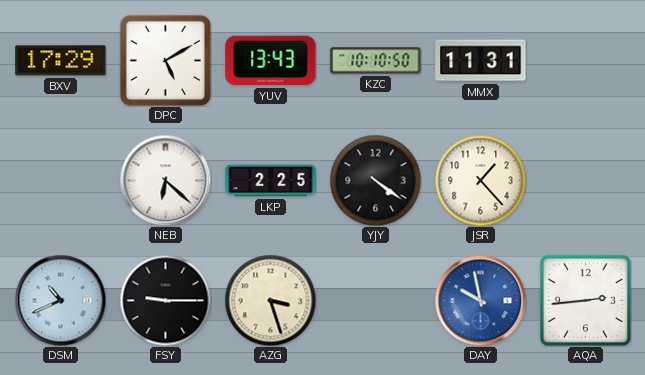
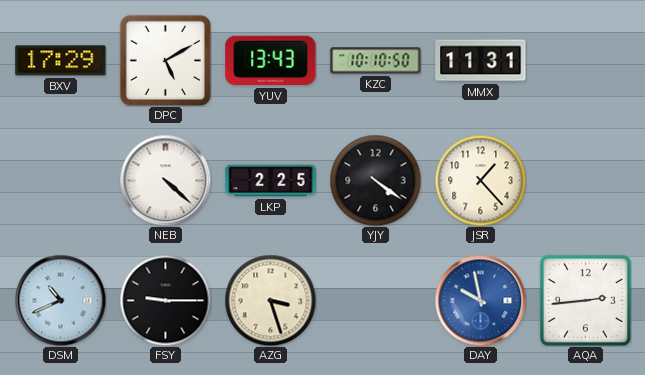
NEB: 6:22 -> 4:22
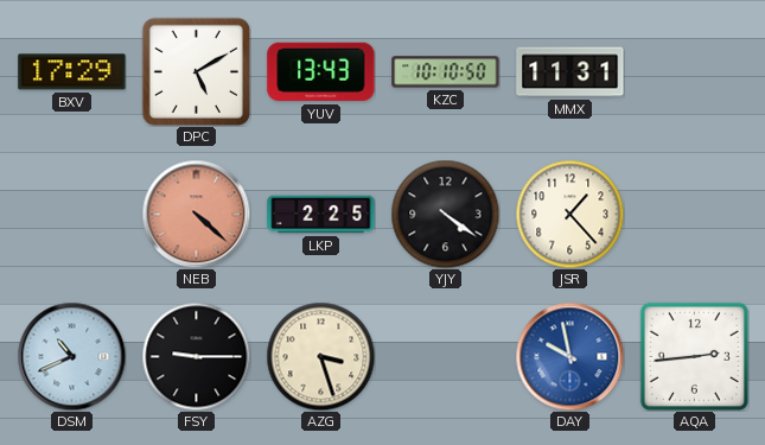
NEB dial: white -> salmon
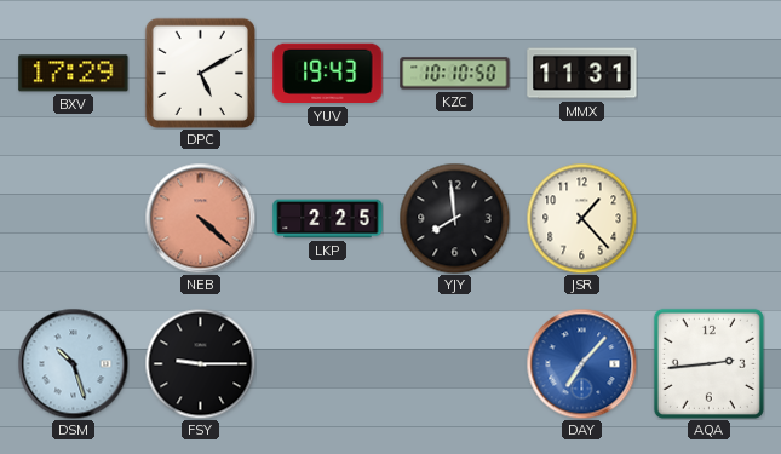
YUV: 13:43 -> 19:43
YJY: 4:21 -> 7:59
DSM: 10:41 -> 10:27
AZG: 3:27 -> none
DAY: 9:58 -> 7:07
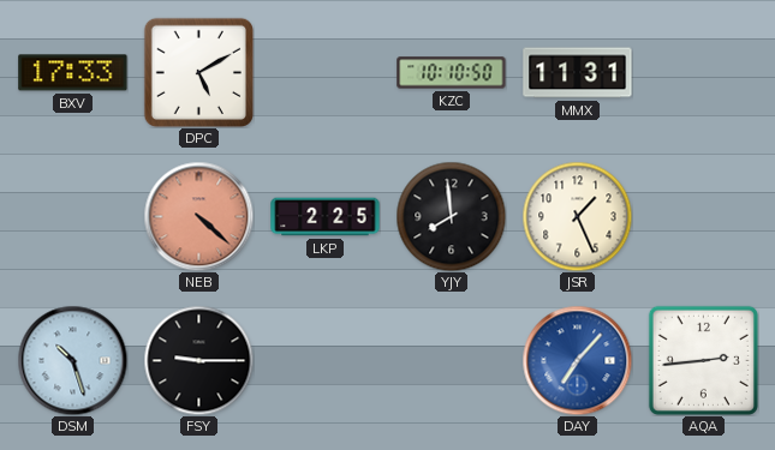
BXV: 17:29 -> 17:33
YUV: 19:43 -> none
JSR: 1:23 -> 1:26
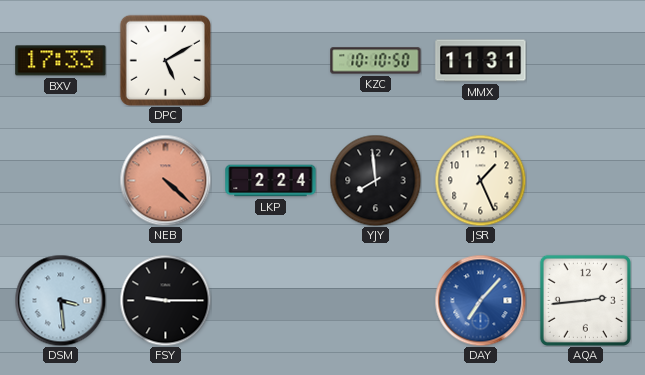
LKP: 2:25 -> 2:24
DSM: 10:27 -> 3:29
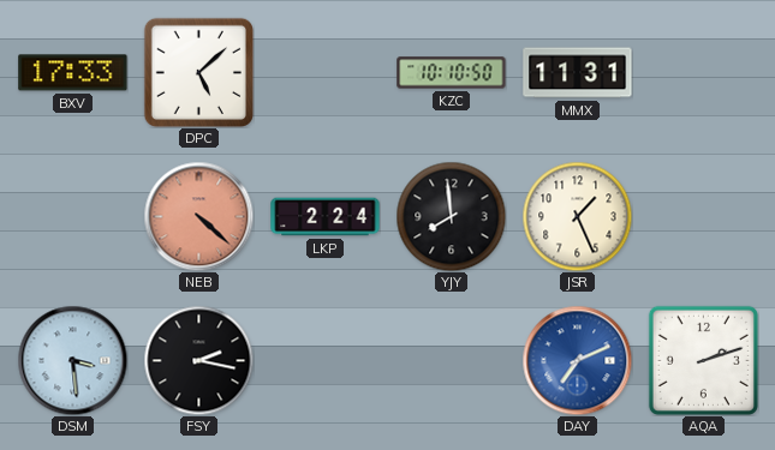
DPC: 5:10 -> 5:08
FSY: 9:15 -> 2:17
DAY: 7:07 -> 7:11
AQA: 2:44 -> 2:12
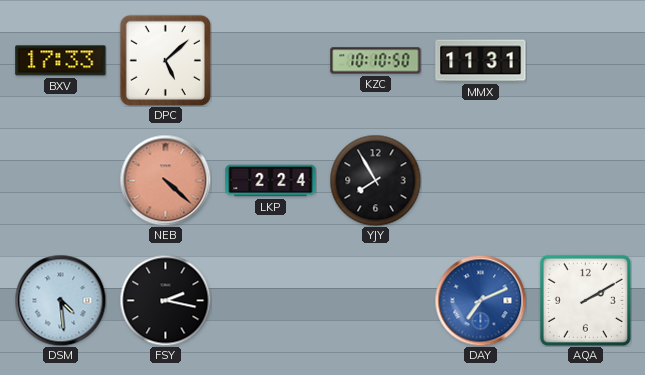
YJY: 7:59 -> 7:55
JSR: 1:26 -> none
DSM: 3:29 -> 4:29
AQA: 2:12 -> 2:10
